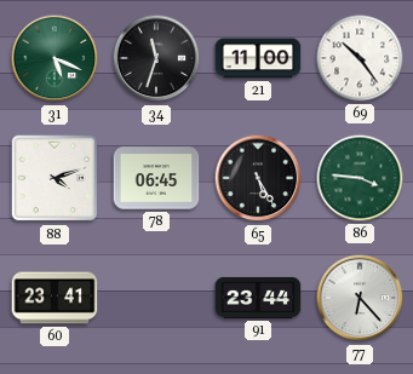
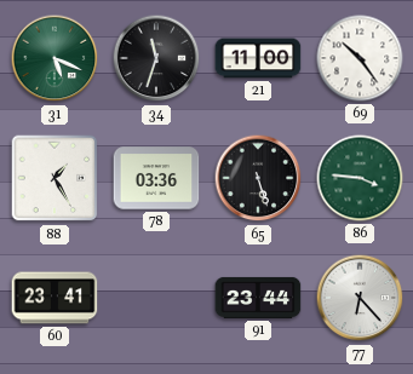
88: 4:12 -> 1:25
78: 06:45 -> 03:36
65: 5:25 -> 5:27
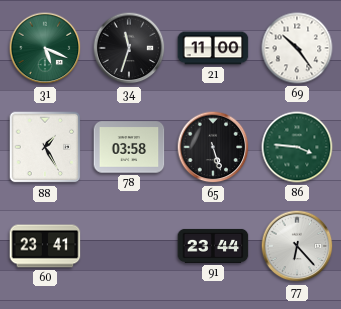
78: 03:36 -> 03:58
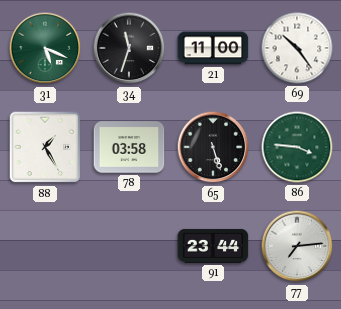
60: 23:41 -> none
77: 6:23 -> 7:14
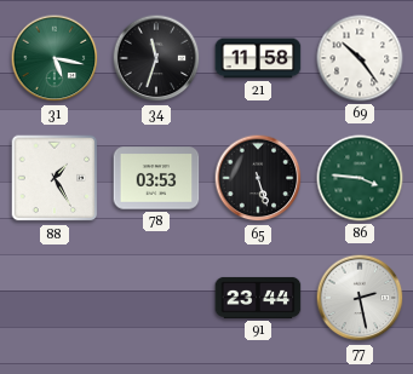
31: 5:19 -> 5:17
21: 11:00 -> 11:58
78: 03:58 -> 03:53
77: 7:14 -> 2:28
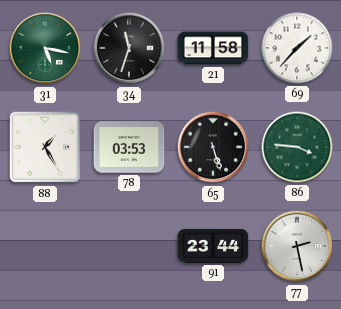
69: 10:24 -> 1:37
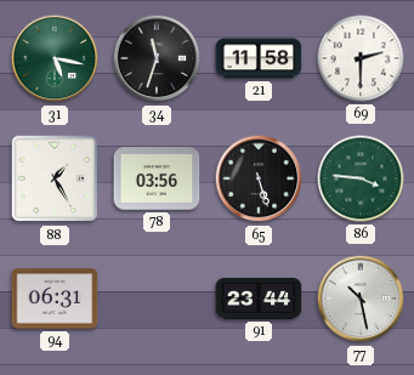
69: 1:37 -> 2:30
78: 03:53 -> 03:56
94: none -> 06:31
77: 2:28 -> 10:28
